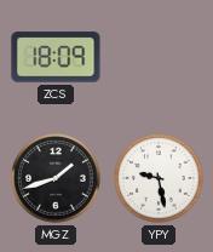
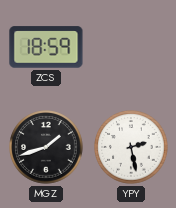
ZCS: 18:09 -> 18:59
YPY: 9:28 -> 2:28
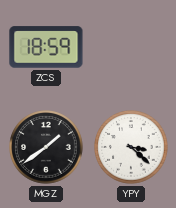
MGZ: 1:42 -> 1:39
YPY: 2:28 -> 3:22
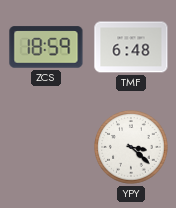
TMF: none -> 6:48
MGZ: 1:39 -> none
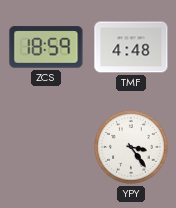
TMF: 6:48 -> 4:48
YPY: 3:22 -> 3:24
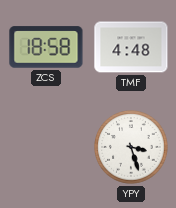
ZCS: 18:59 -> 18:58
YPY: 3:24 -> 3:27
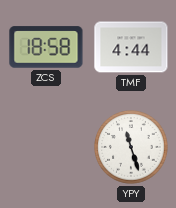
TMF: 4:48 -> 4:44
YPY: 3:27 -> 11:27
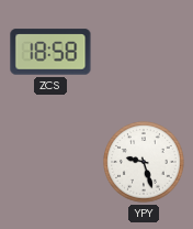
TMF: 4:44 -> none
YPY: 11:27 -> 9:27
